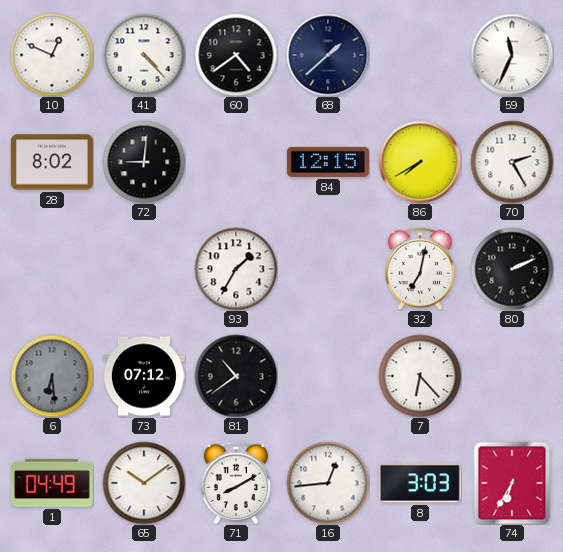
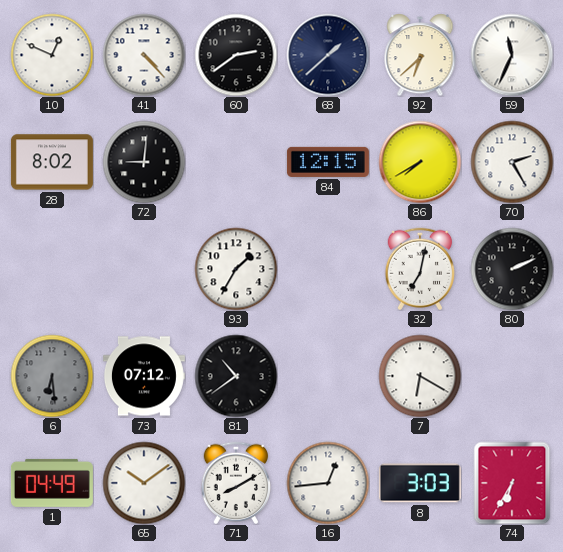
60: 4:39 -> 2:39
92: none -> 6:38
7: 6:23 -> 6:20
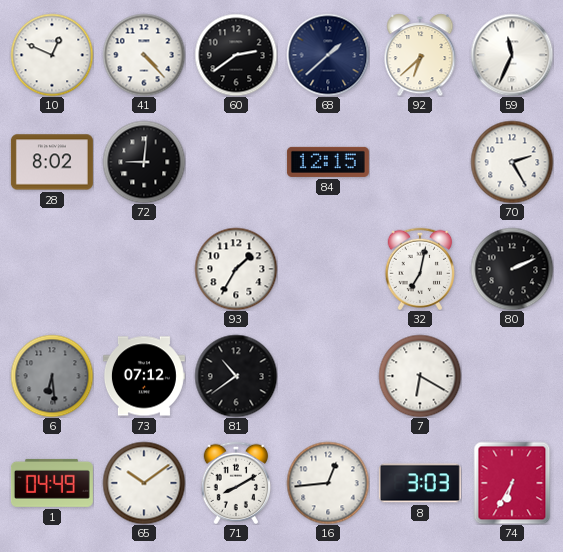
86: 7:40 -> none
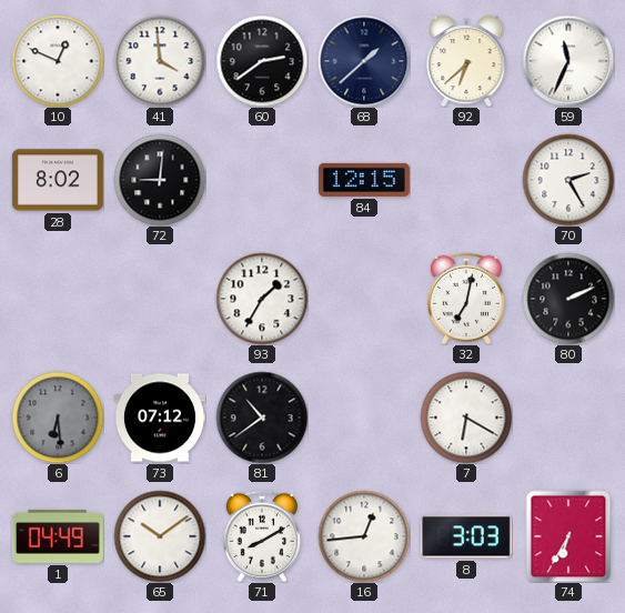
41: 4:23 -> 3:59
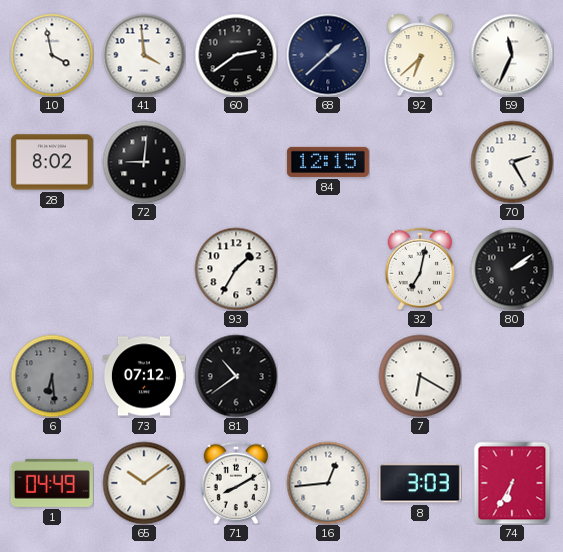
10: 12:49 -> 3:58
80: 2:11 -> 2:09
